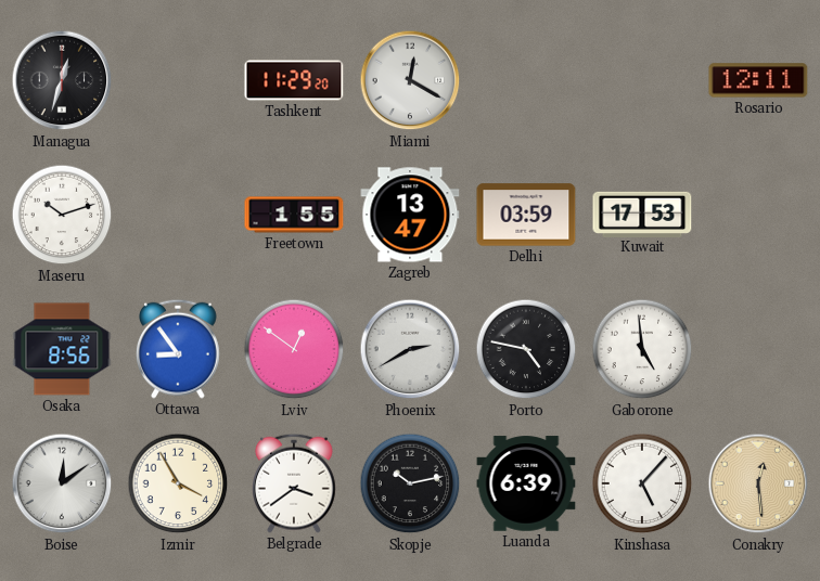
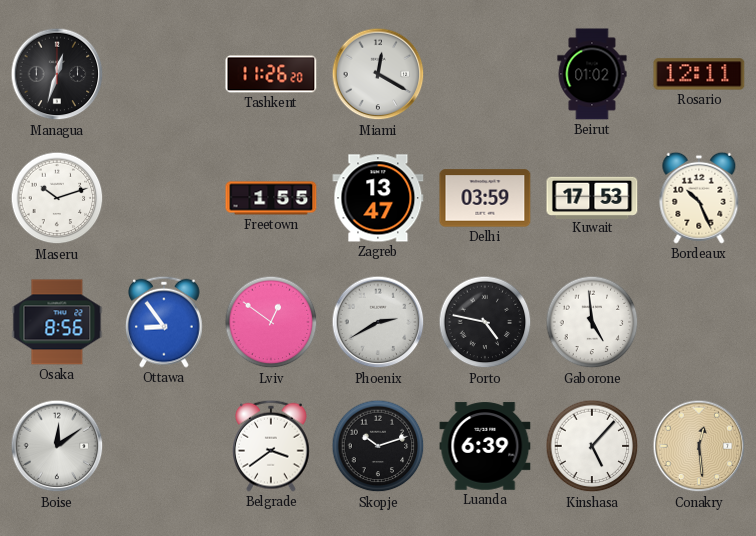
Tashkent: 11:29 -> 11:26
Beirut: none -> 01:02
Bordeaux: none -> 10:26
Izmir: 3:55 -> none
Skopje: 10:13 -> 10:12
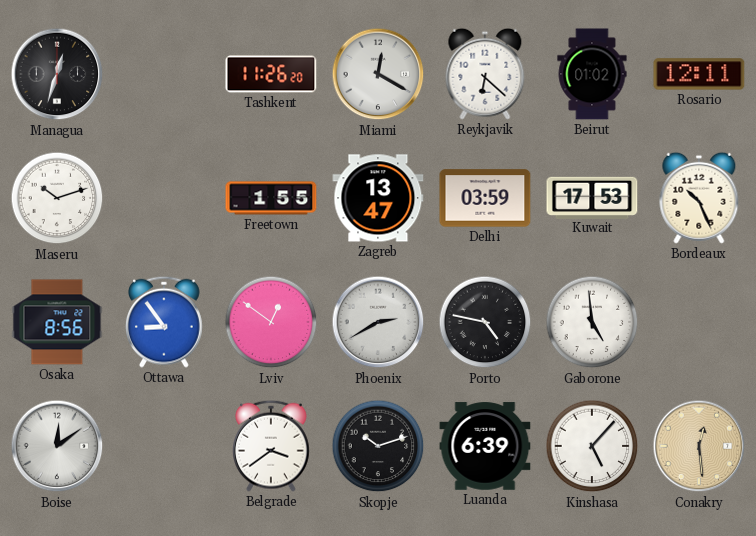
Reykjavik: none -> 6:22
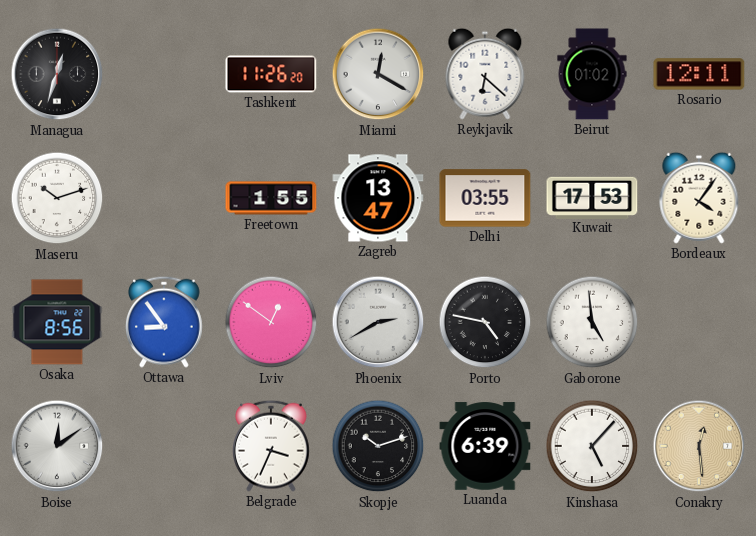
Delhi: 03:59 -> 03:55
Bordeaux: 10:26 -> 4:06
Belgrade: 3:39 -> 3:34
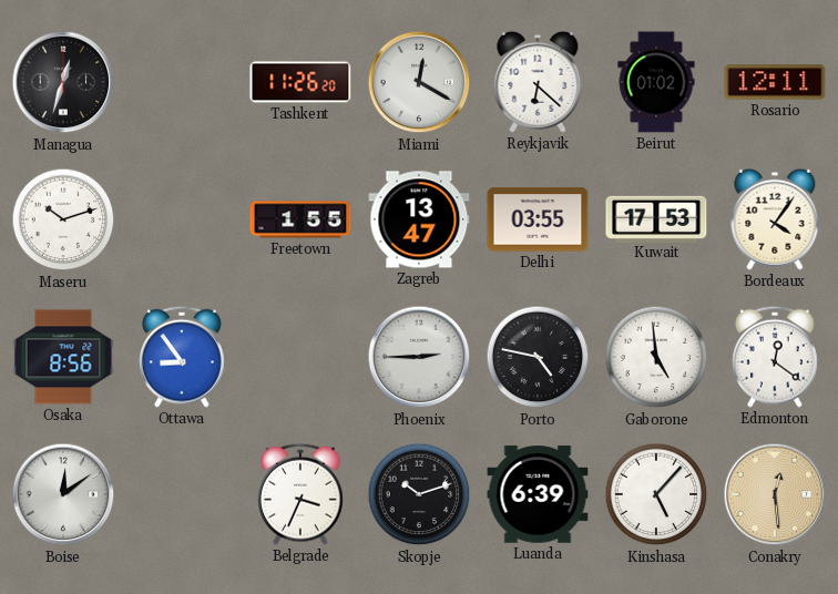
Lviv: 12:51 -> none
Phoenix: 2:40 -> 2:45
Edmonton: none -> 12:21
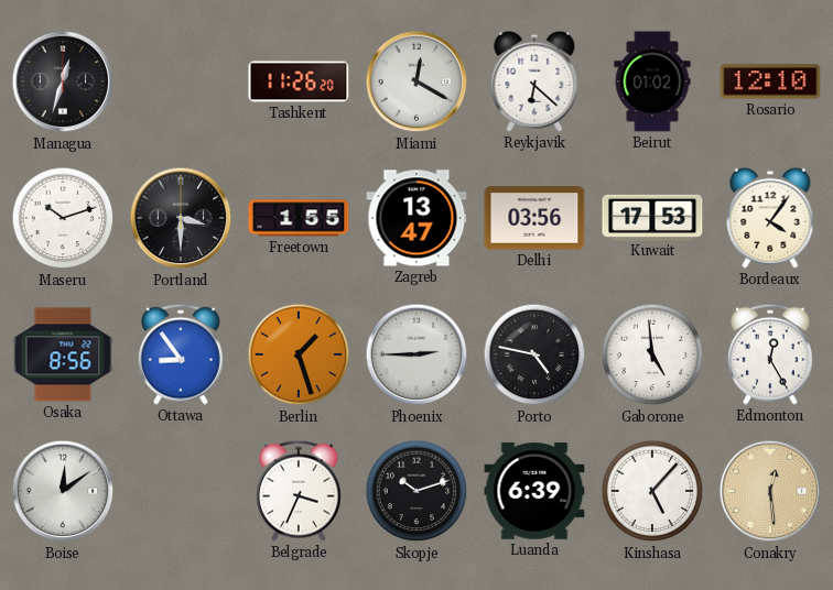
Rosario: 12:11 -> 12:10
Portland: none -> 3:30
Delhi: 03:55 -> 03:56
Berlin: none -> 1:27
Edmonton: 12:21 -> 12:25
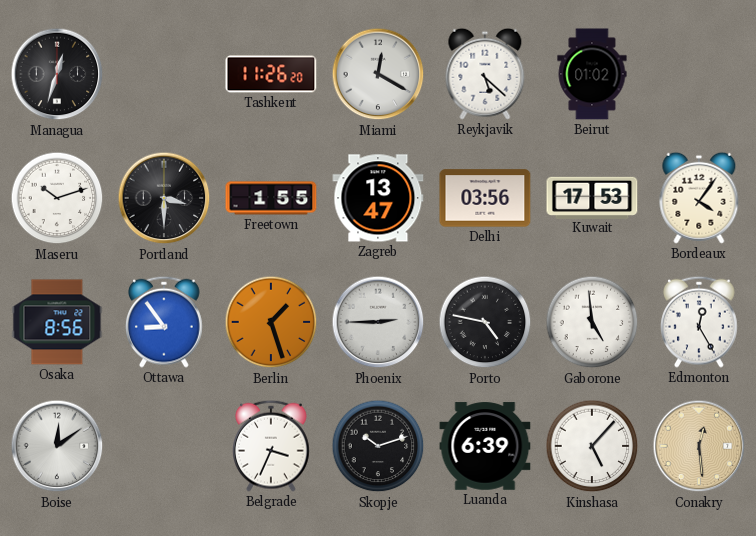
Reykjavik: 6:22 -> 5:22
Rosario: 12:10 -> none
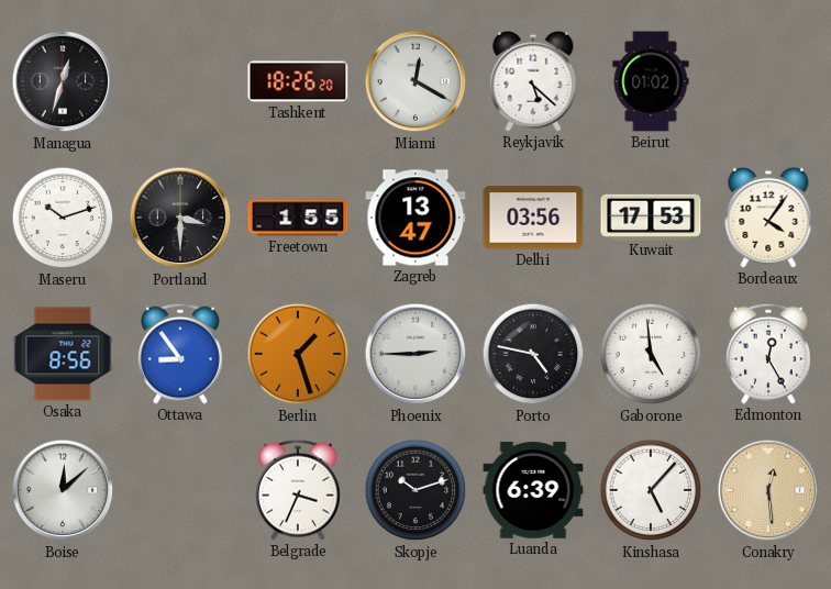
Tashkent: 11:26 -> 18:26
Boise: 12:09 -> 12:08
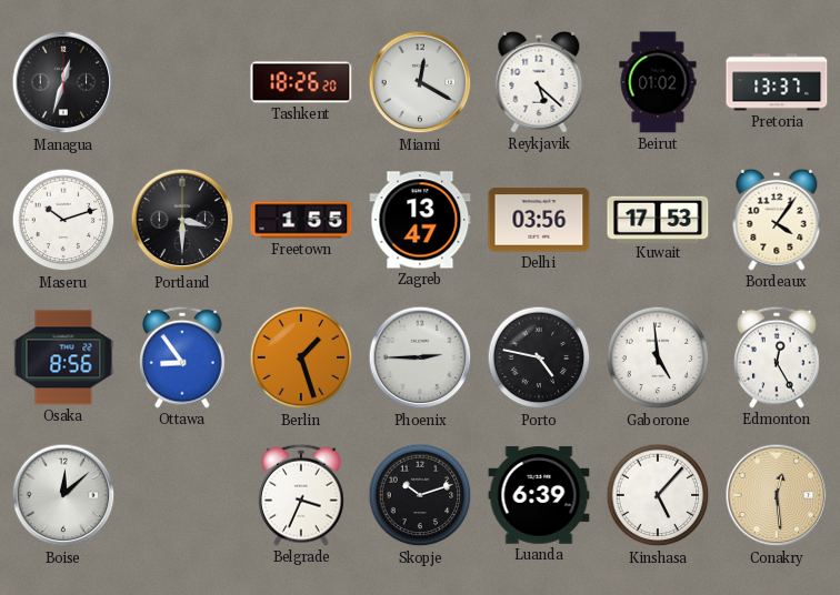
Pretoria: none -> 13:37
